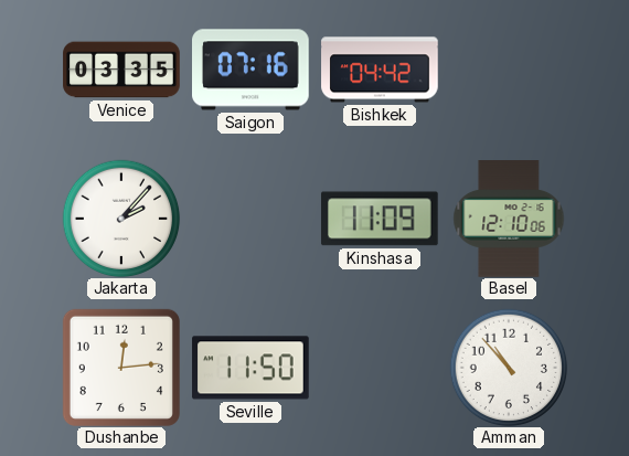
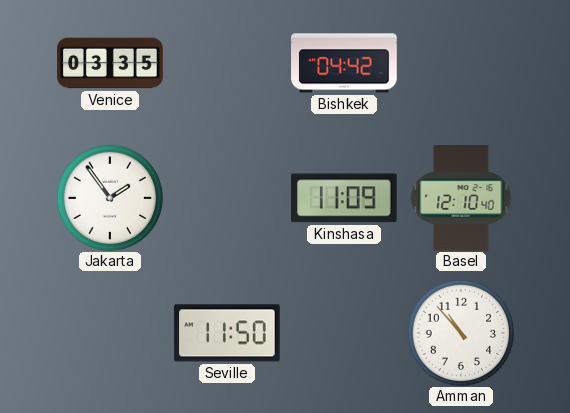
Saigon: 07:16 -> none
Jakarta: 2:07 -> 1:54
Basel: 12:10:06 -> 12:10:40
Dushanbe: 12:14 -> none
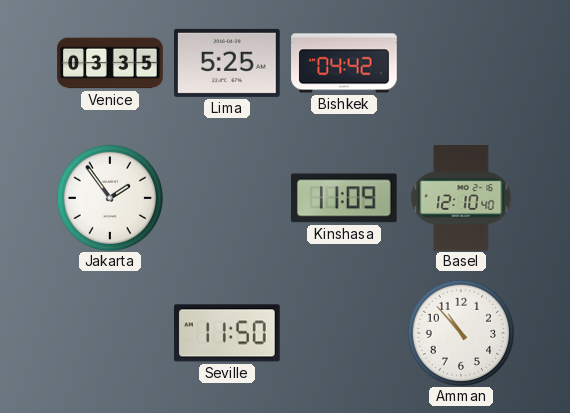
Lima: none -> 5:25
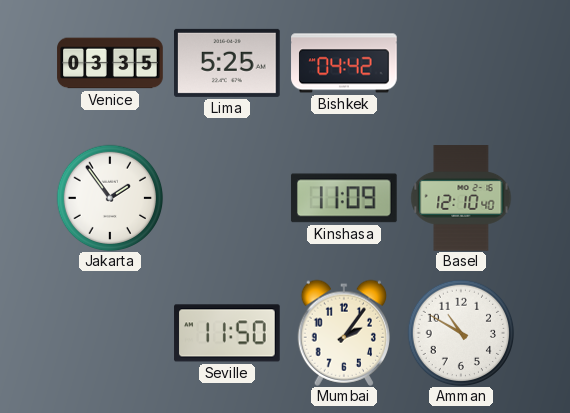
Mumbai: none -> 2:06
Amman: 10:53 -> 10:50
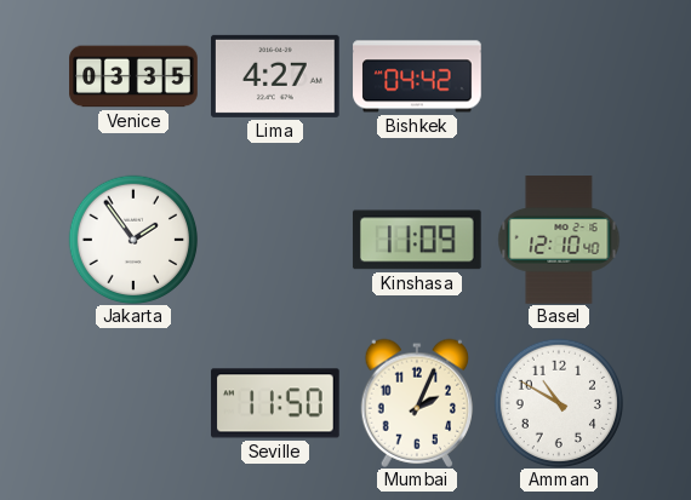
Lima: 5:25 -> 4:27
Mumbai: 2:06 -> 2:04
